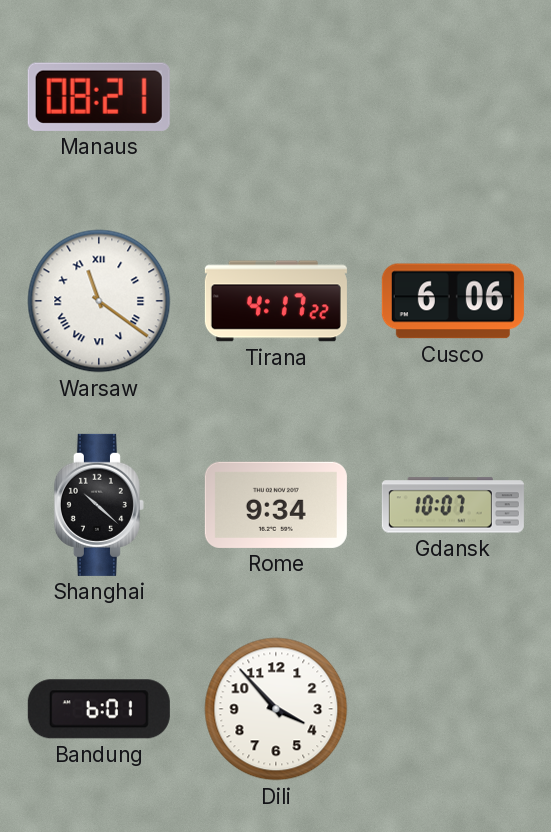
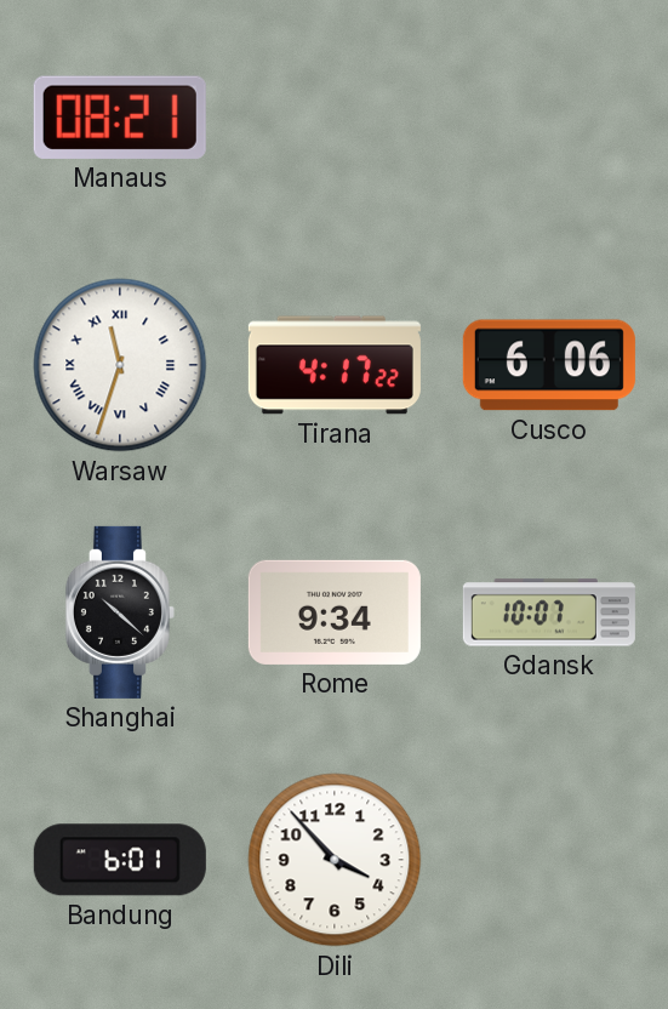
Warsaw: 11:21 -> 11:33
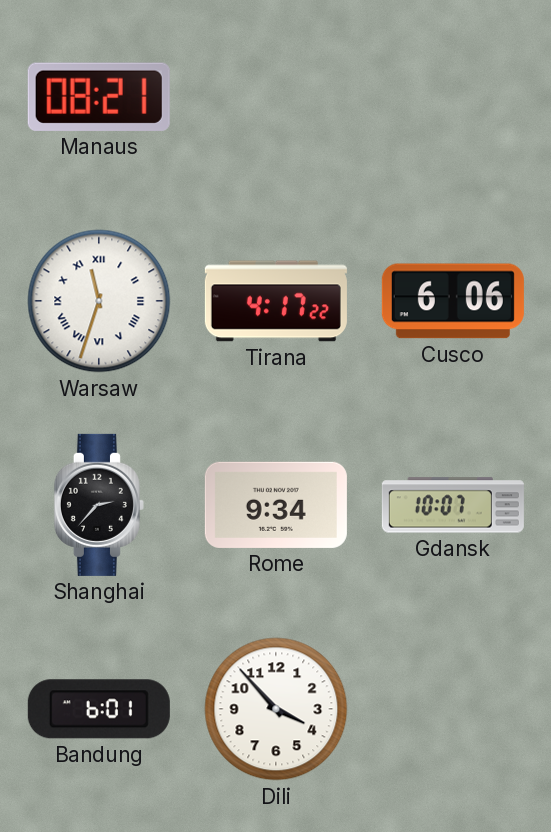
Shanghai: 10:22 -> 2:37
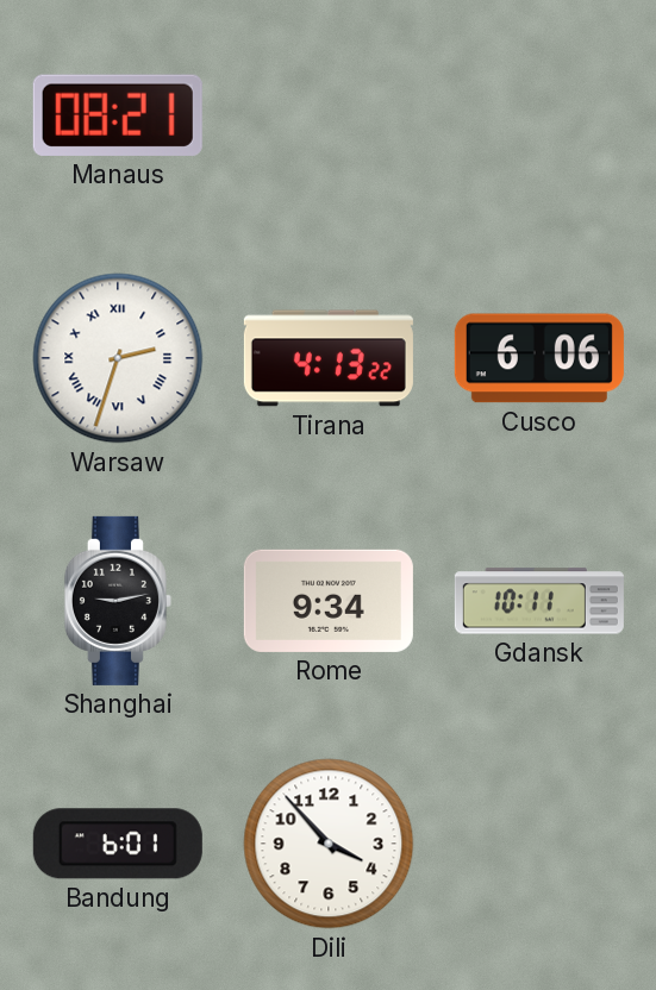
Warsaw: 11:33 -> 2:33
Tirana: 4:17 -> 4:13
Shanghai: 2:37 -> 9:13
Gdansk: 10:07 -> 10:11
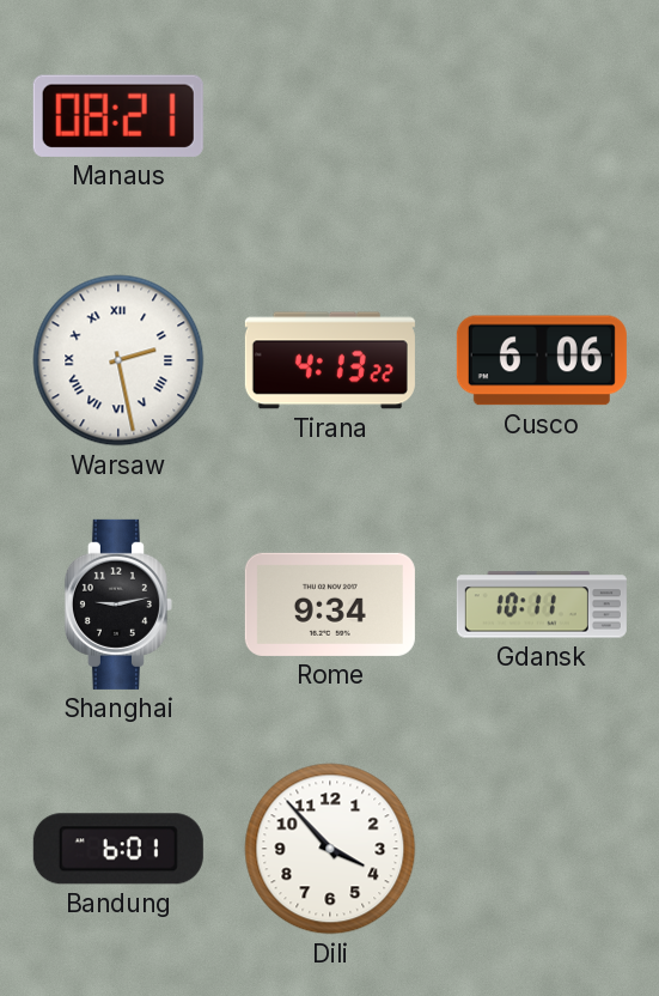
Warsaw: 2:33 -> 2:28
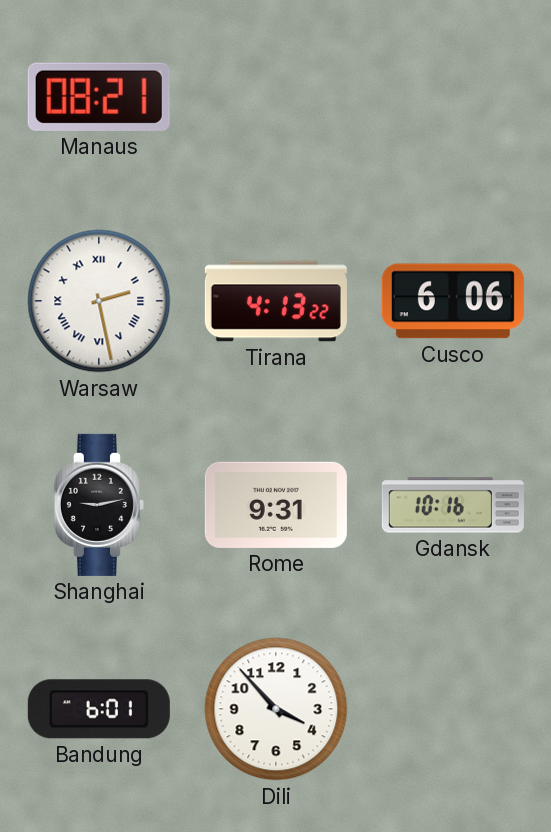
Rome: 9:34 -> 9:31
Gdansk: 10:11 -> 10:16
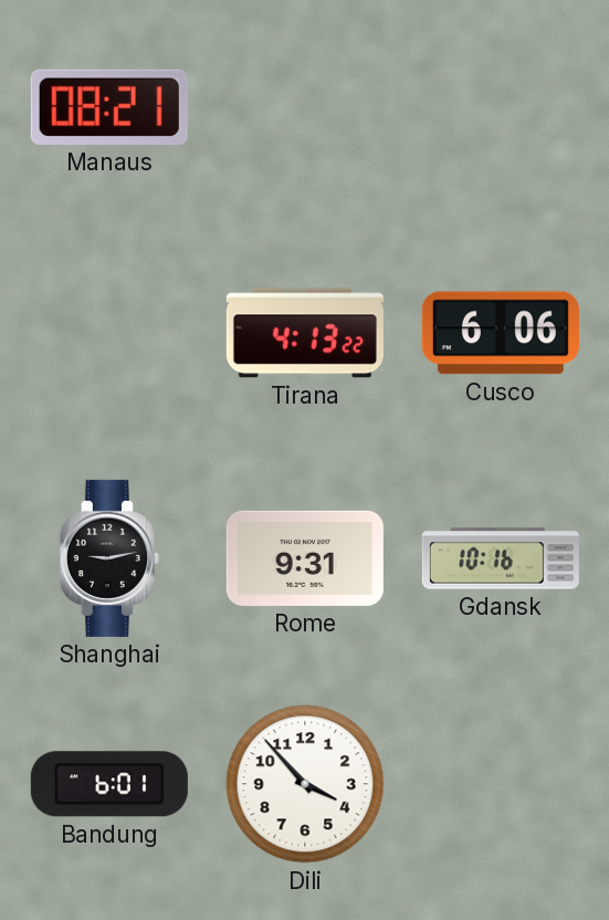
Warsaw: 2:28 -> none
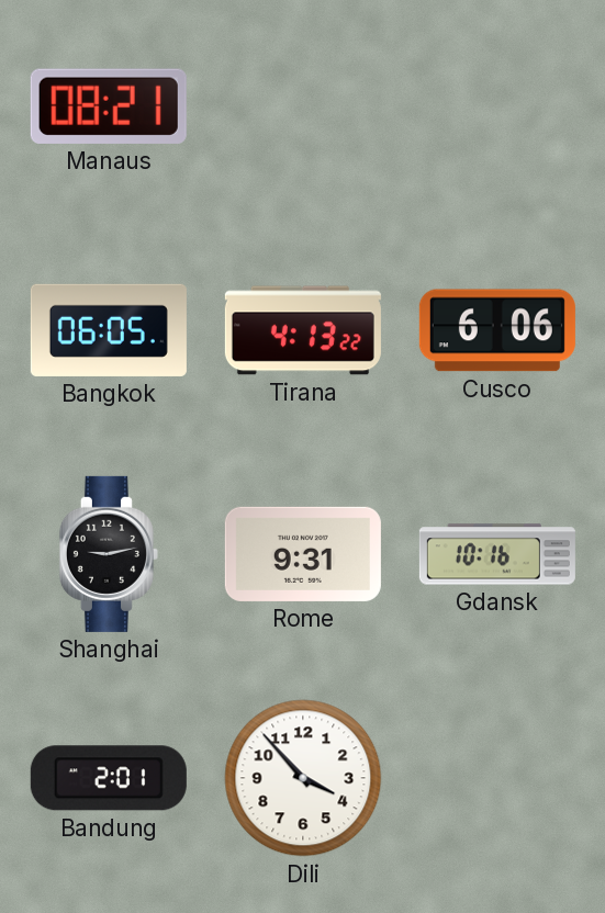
Bangkok: none -> 06:05
Bandung: 6:01 -> 2:01
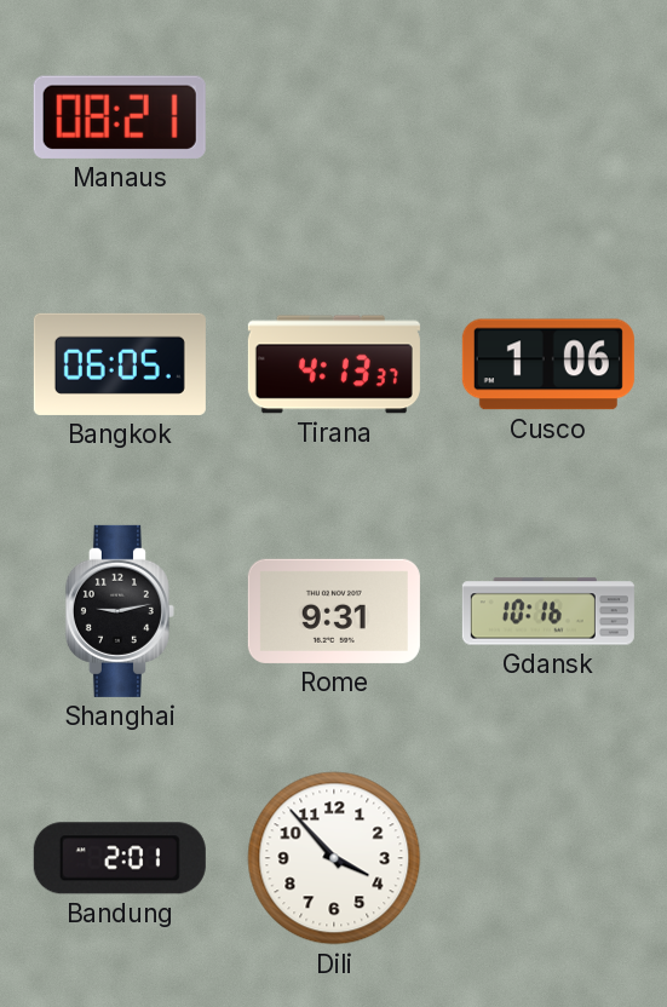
Tirana: 4:13:22 -> 4:13:37
Cusco: 6:06 -> 1:06
